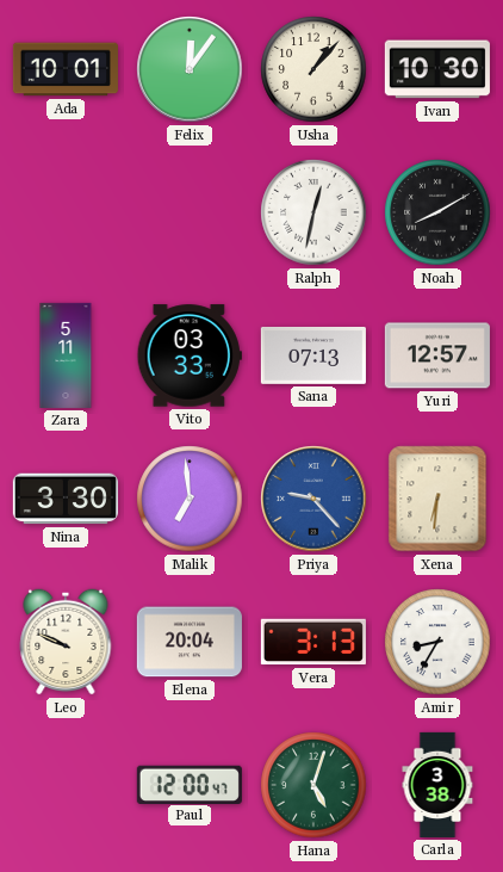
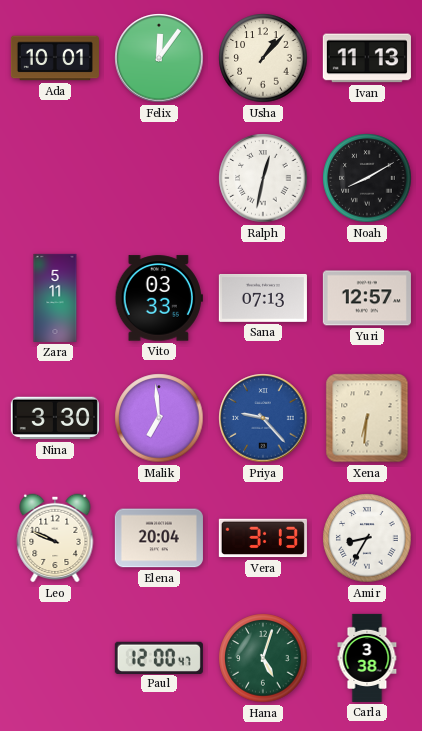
Ivan: 10:30 -> 11:13
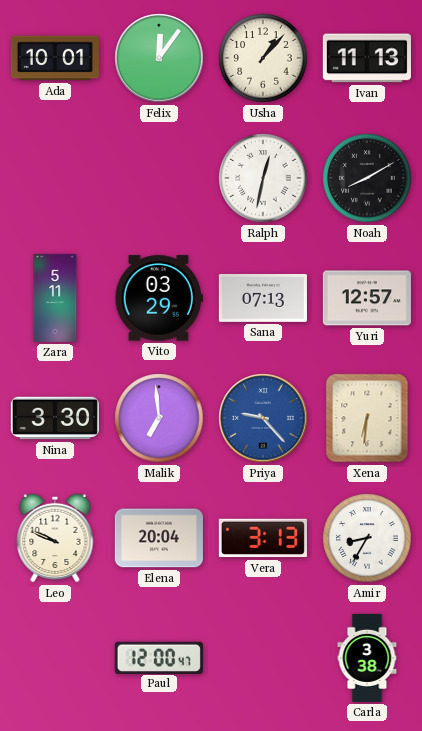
Vito: 03:33 -> 03:29
Hana: 5:03 -> none
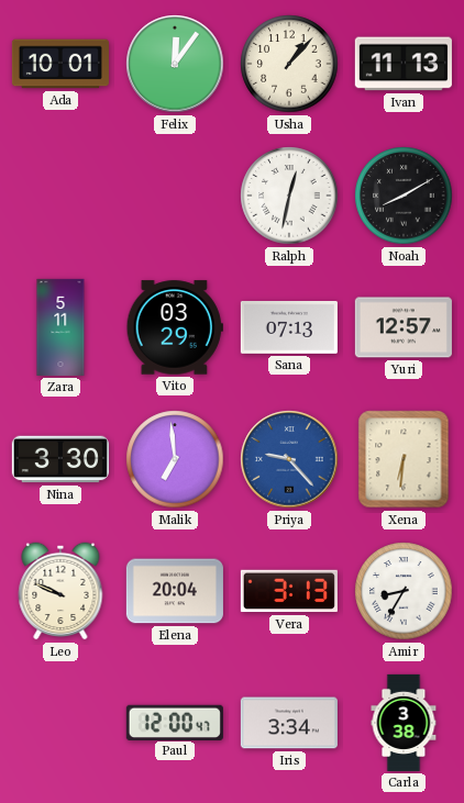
Iris: none -> 3:34
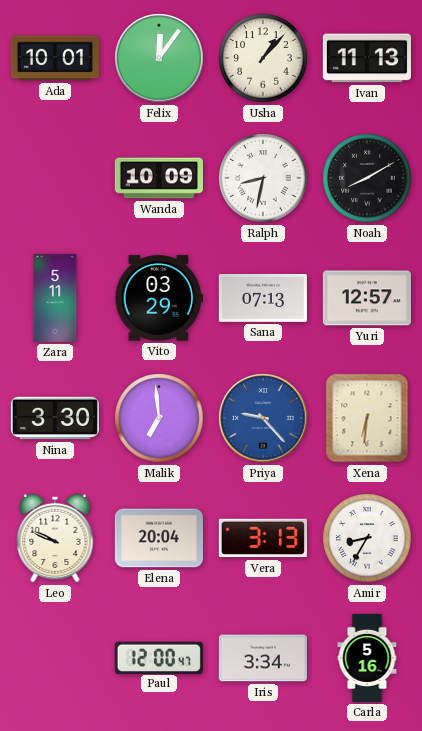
Wanda: none -> 10:09
Ralph: 12:32 -> 8:32
Carla: 3:38 -> 5:16
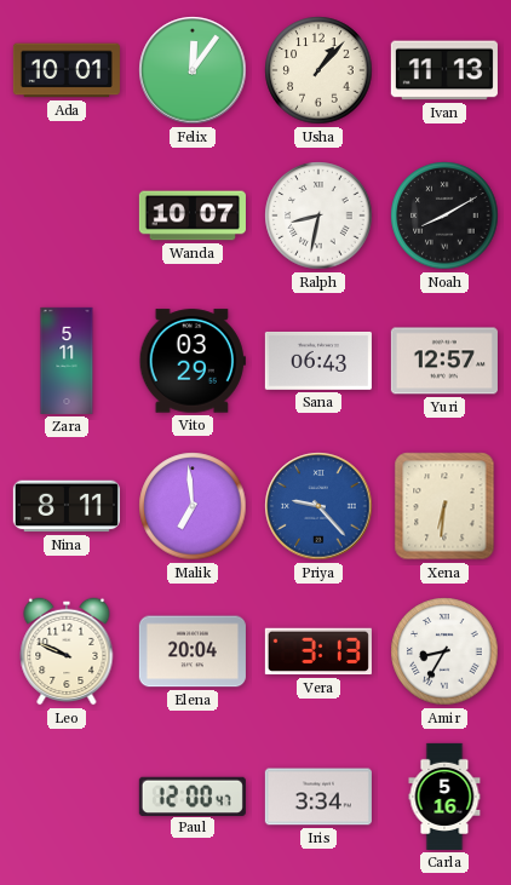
Wanda: 10:09 -> 10:07
Sana: 07:13 -> 06:43
Nina: 3:30 -> 8:11
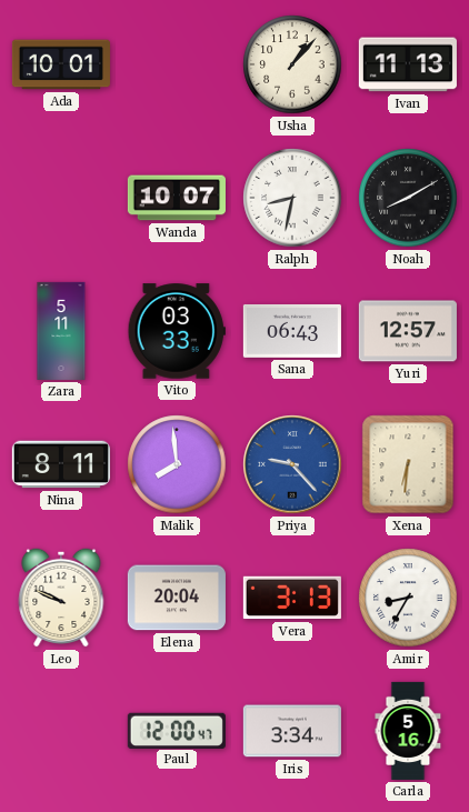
Felix: 12:06 -> none
Vito: 03:29 -> 03:33
Malik: 6:59 -> 7:59
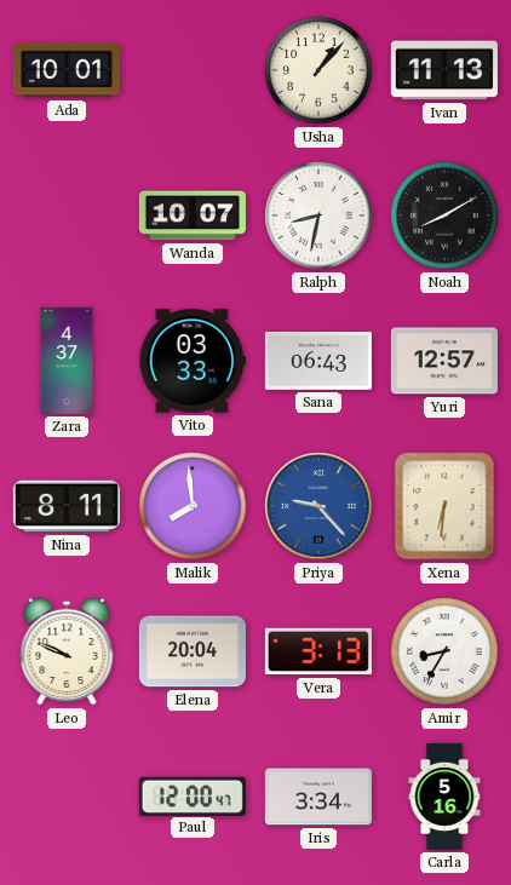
Zara: 5:11 -> 4:37
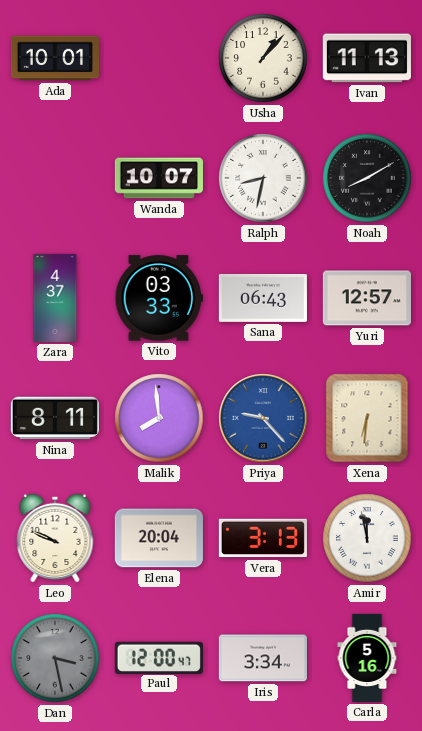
Amir: 8:35 -> 11:58
Dan: none -> 3:28
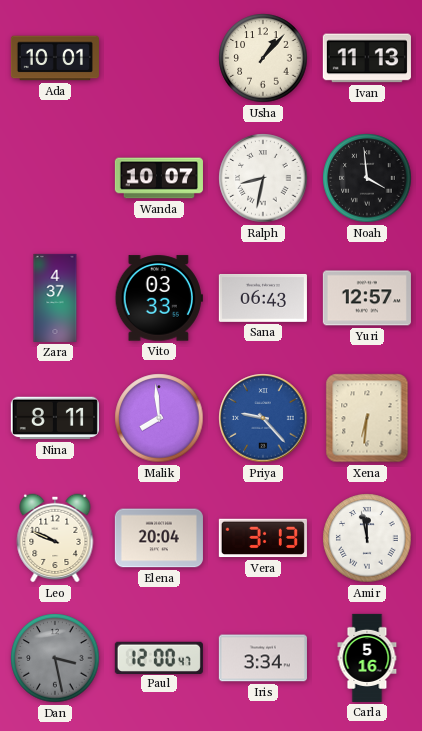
Noah: 8:10 -> 3:59
